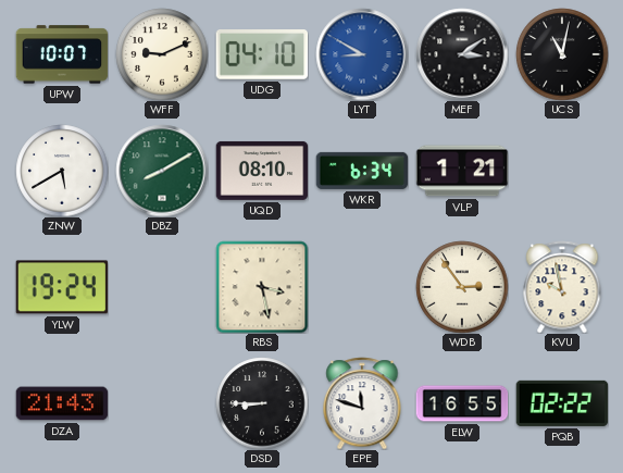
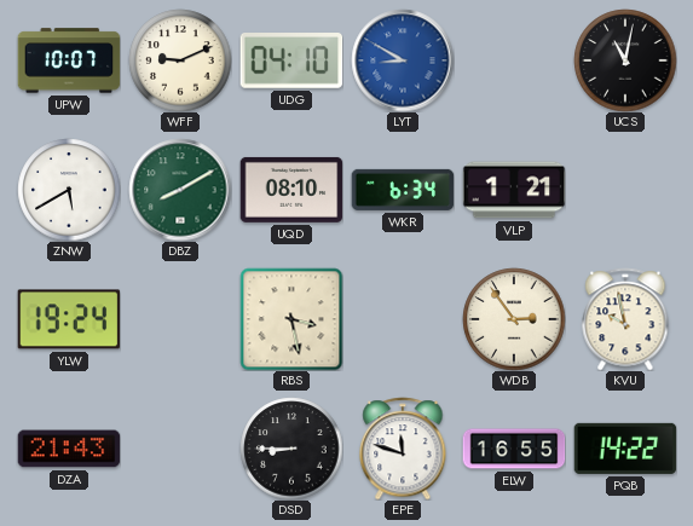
MEF: 3:09 -> none
PQB: 02:22 -> 14:22
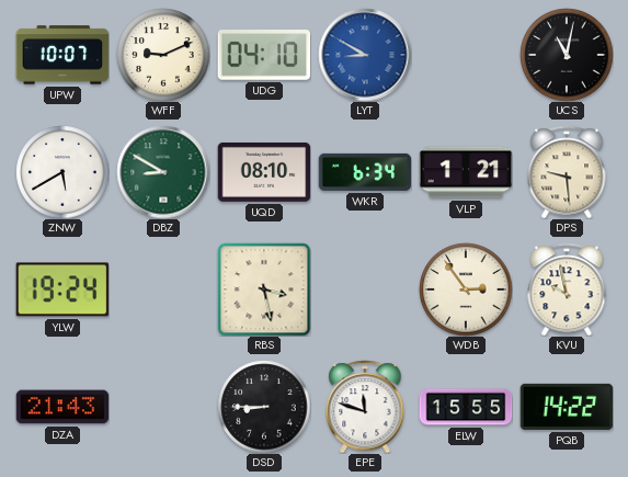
DBZ: 8:10 -> 8:50
DPS: none -> 9:29
ELW: 16:55 -> 15:55
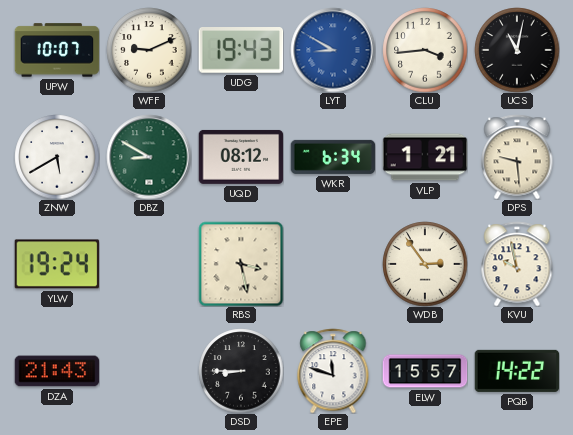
UDG: 04:10 -> 19:43
CLU: none -> 3:44
UQD: 08:10 -> 08:12
ELW: 15:55 -> 15:57
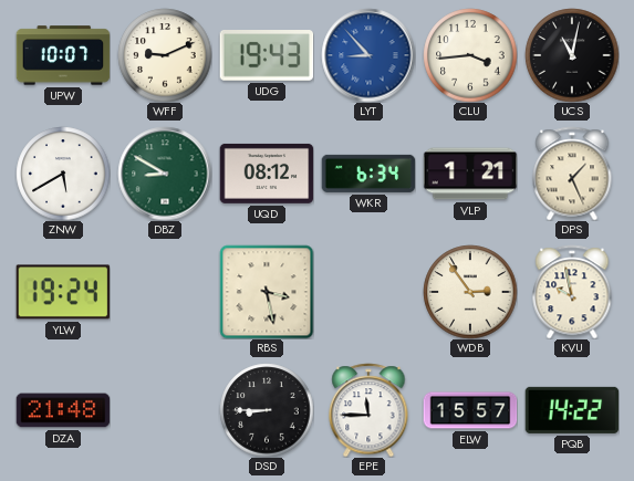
LYT: 8:50 -> 8:53
DPS: 9:29 -> 1:26
DZA: 21:43 -> 21:48
EPE: 11:48 -> 11:45
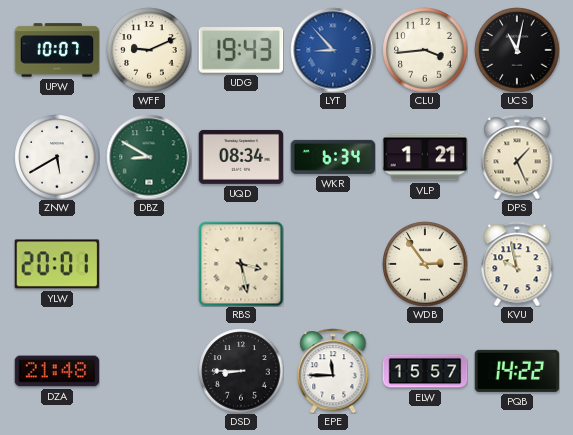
UQD: 08:12 -> 08:34
YLW: 19:24 -> 20:01
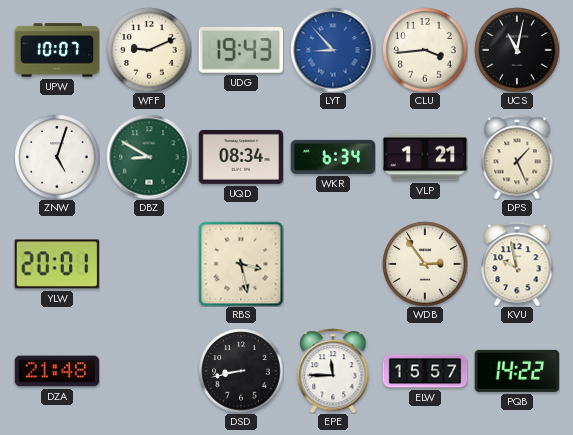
ZNW: 5:40 -> 5:03
DSD: 8:45 -> 8:43
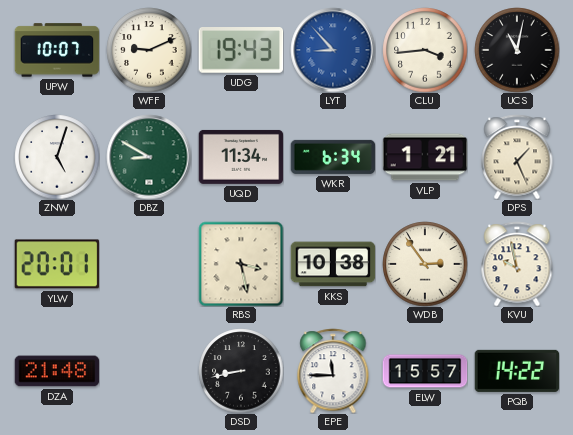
UQD: 08:34 -> 11:34
KKS: none -> 10:38
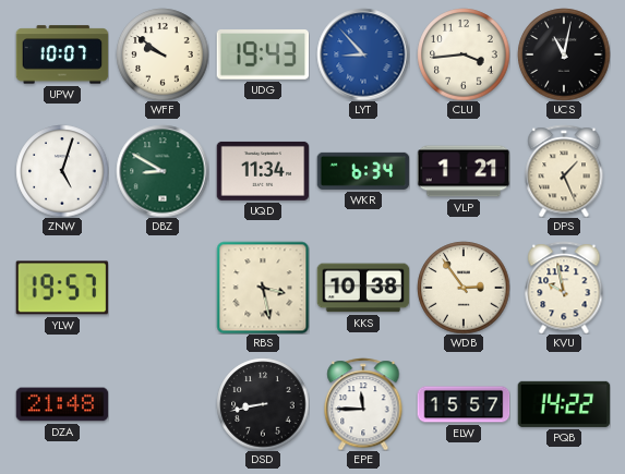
WFF: 9:11 -> 9:51
YLW: 20:01 -> 19:57
